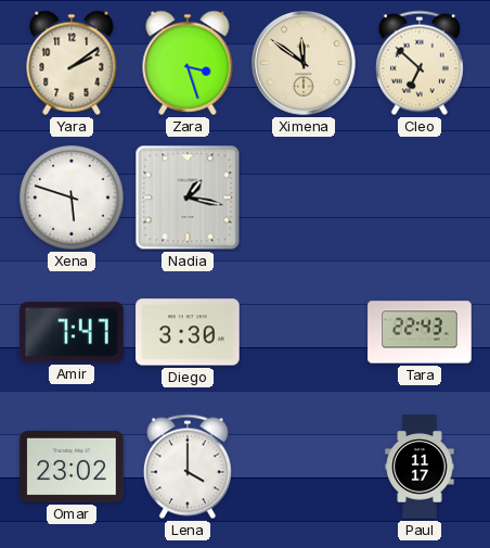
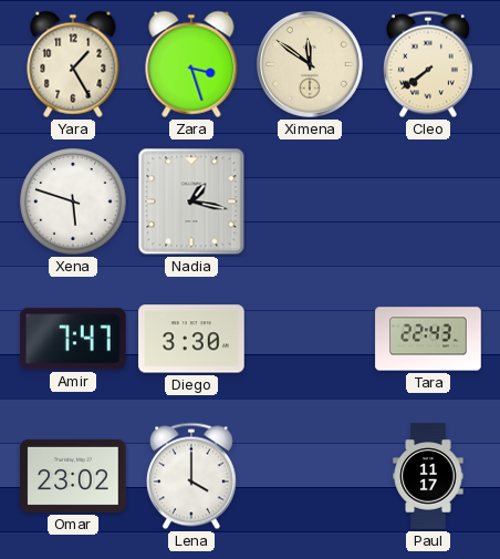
Yara: 2:09 -> 1:25
Cleo: 6:52 -> 7:39
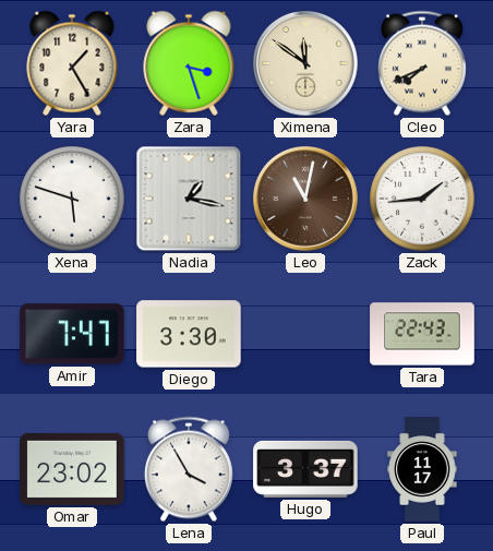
Cleo: 7:39 -> 7:41
Leo: none -> 11:02
Zack: none -> 1:44
Lena: 4:00 -> 3:55
Hugo: none -> 3:37
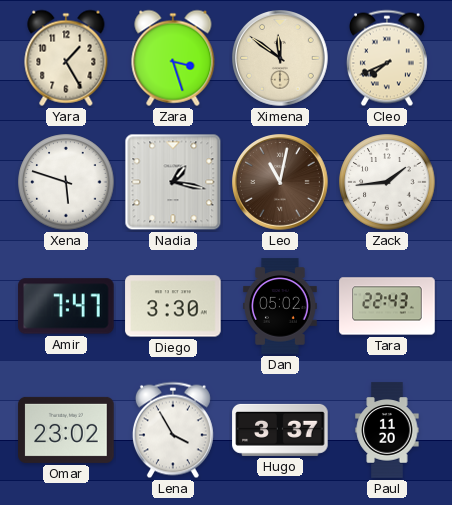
Dan: none -> 05:02
Paul: 11:17 -> 11:20
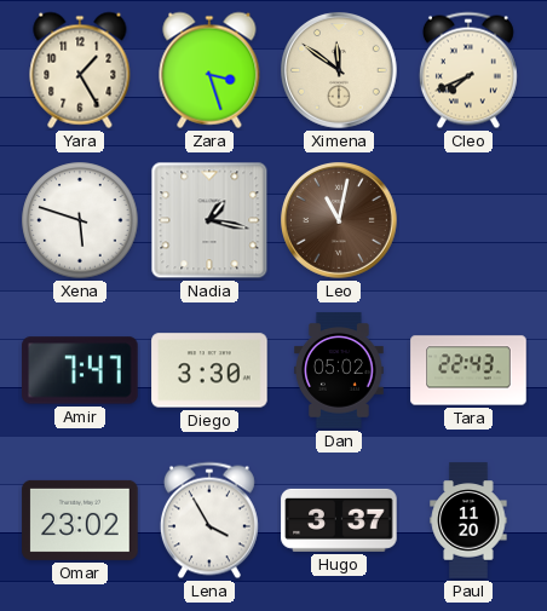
Zack: 1:44 -> none
